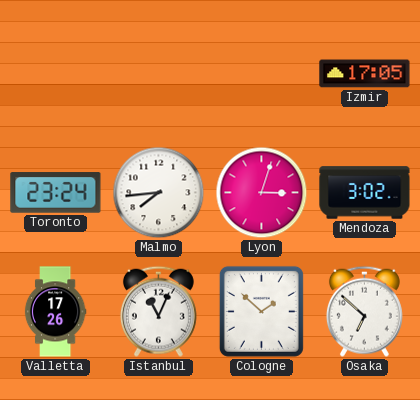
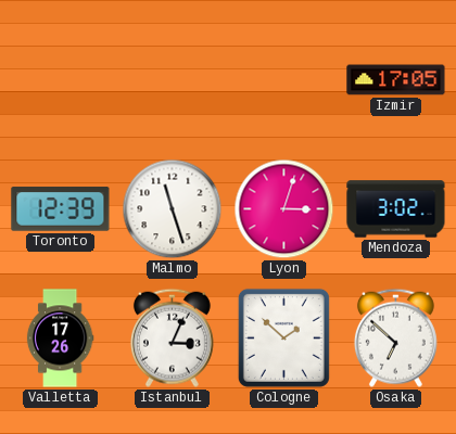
Toronto: 23:24 -> 12:39
Malmo: 7:44 -> 11:27
Istanbul: 11:04 -> 3:04
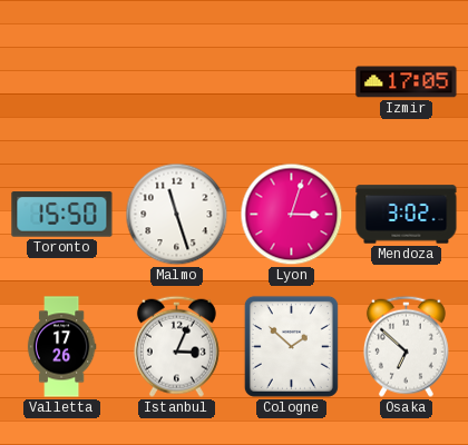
Toronto: 12:39 -> 15:50
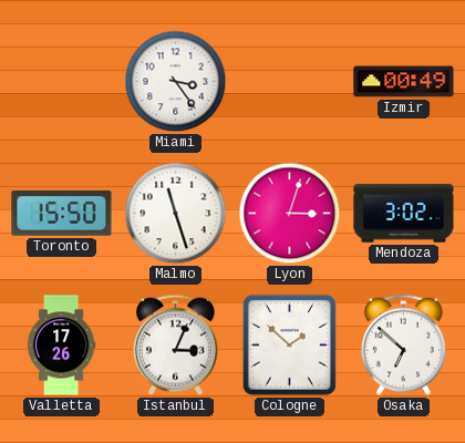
Miami: none -> 3:24
Izmir: 17:05 -> 00:49
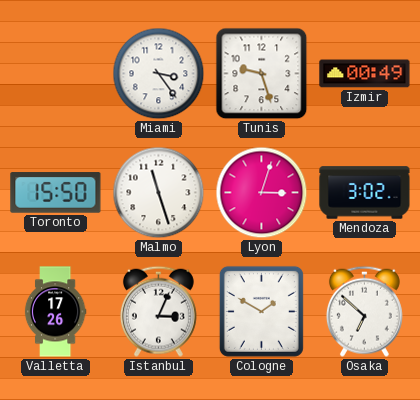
Tunis: none -> 9:27
Cologne: 1:52 -> 1:50
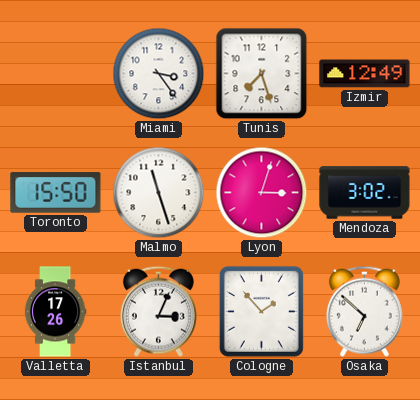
Tunis: 9:27 -> 7:27
Izmir: 00:49 -> 12:49
Cologne: 1:50 -> 1:53
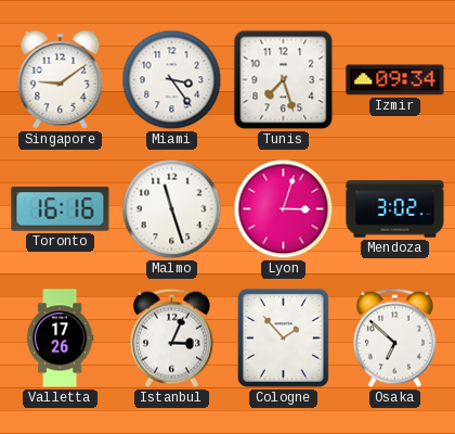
Singapore: none -> 9:09
Izmir: 12:49 -> 09:34
Toronto: 15:50 -> 16:16
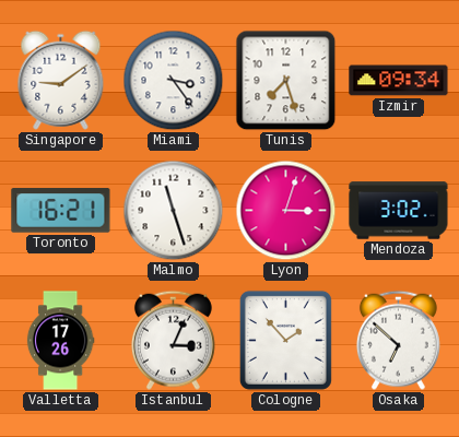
Toronto: 16:16 -> 16:21
